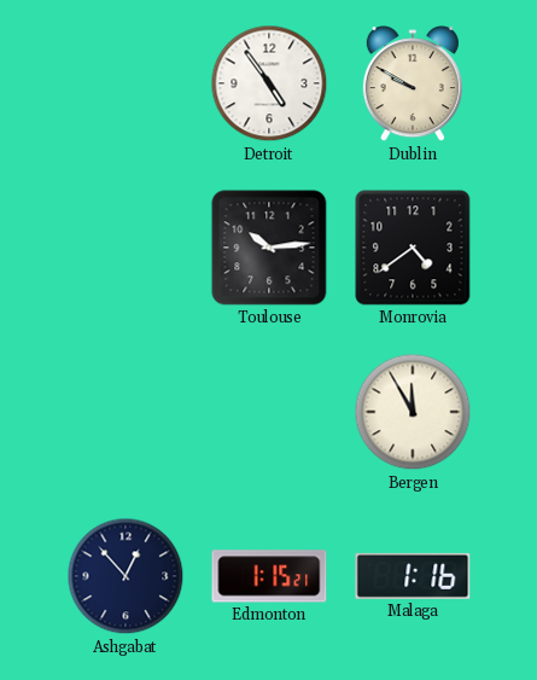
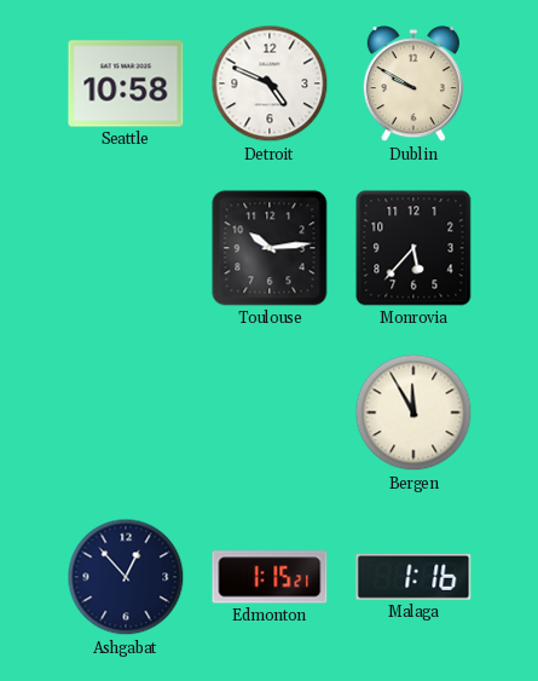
Seattle: none -> 10:58
Detroit: 4:54 -> 4:49
Monrovia: 4:39 -> 5:37
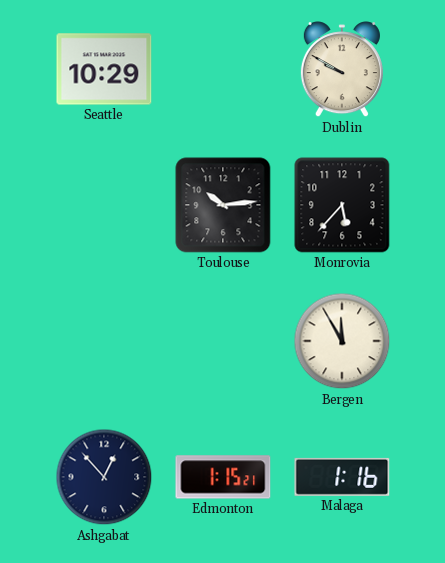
Seattle: 10:58 -> 10:29
Detroit: 4:49 -> none
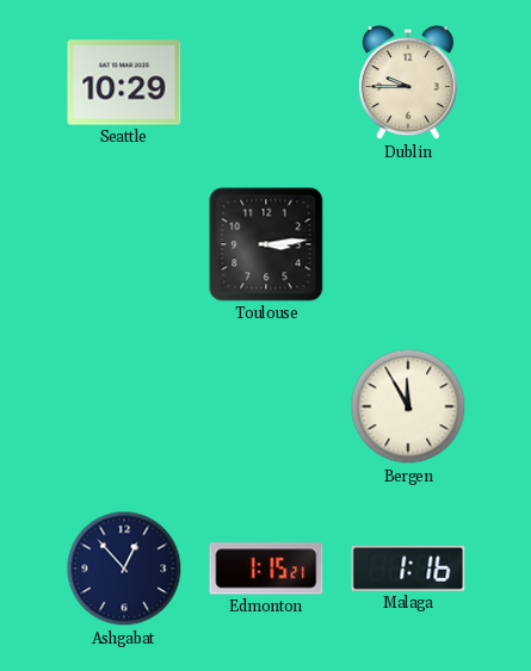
Dublin: 9:50 -> 9:45
Toulouse: 10:14 -> 3:14
Monrovia: 5:37 -> none
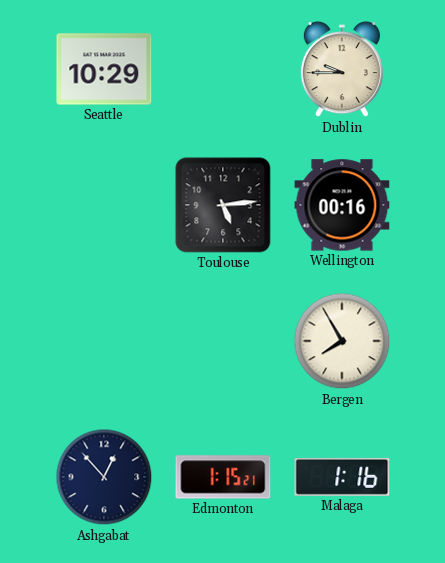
Toulouse: 3:14 -> 5:14
Wellington: none -> 00:16
Bergen: 11:55 -> 7:55
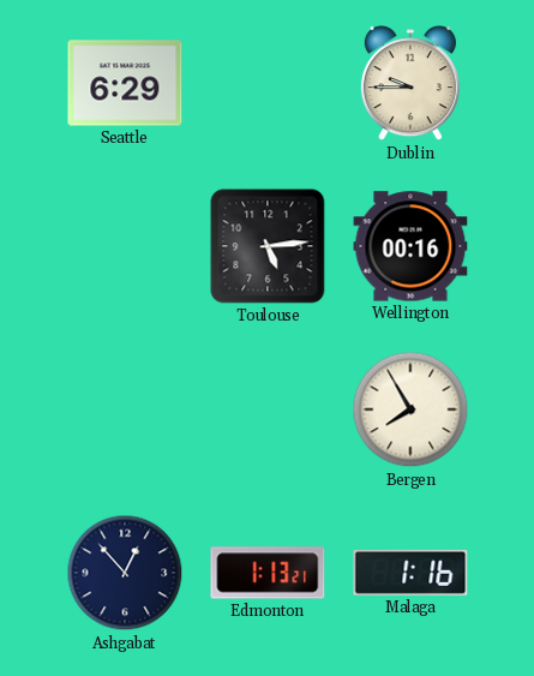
Seattle: 10:29 -> 6:29
Edmonton: 1:15 -> 1:13
